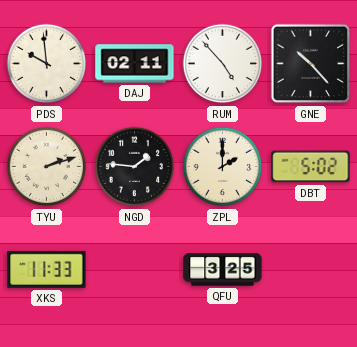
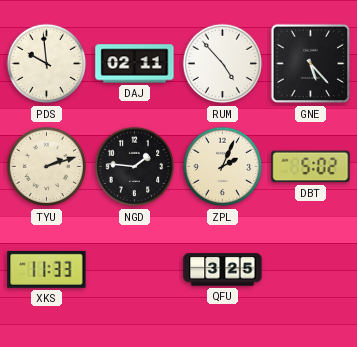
GNE: 10:23 -> 5:23
ZPL: 2:00 -> 2:04
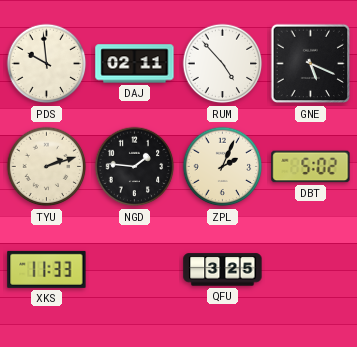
GNE: 5:23 -> 5:19
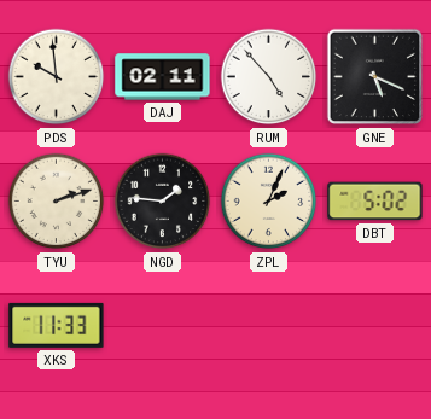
QFU: 3:25 -> none
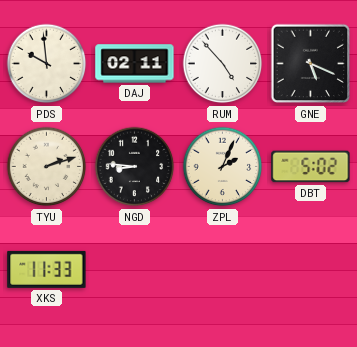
NGD: 1:46 -> 8:46
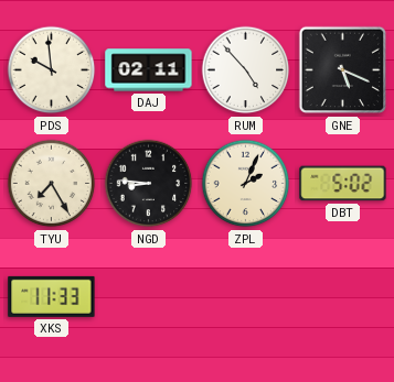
TYU: 2:12 -> 7:25
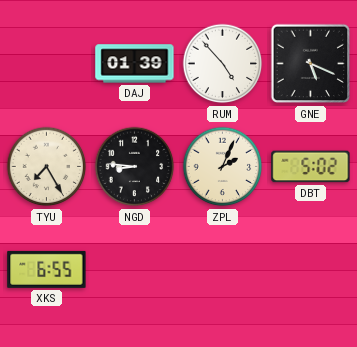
PDS: 9:59 -> none
DAJ: 02:11 -> 01:39
XKS: 11:33 -> 6:55
